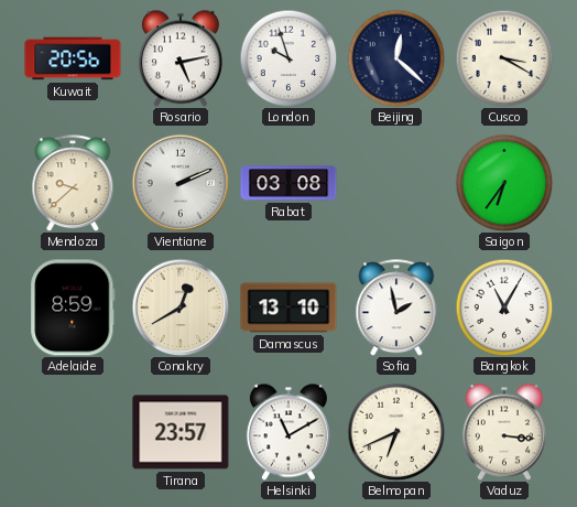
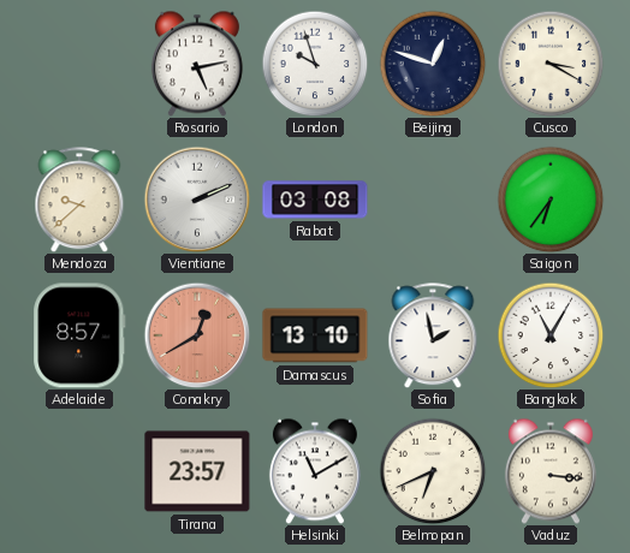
Kuwait: 20:56 -> none
Beijing: 12:22 -> 12:48
Adelaide: 8:59 -> 8:57
Conakry dial: cream -> salmon
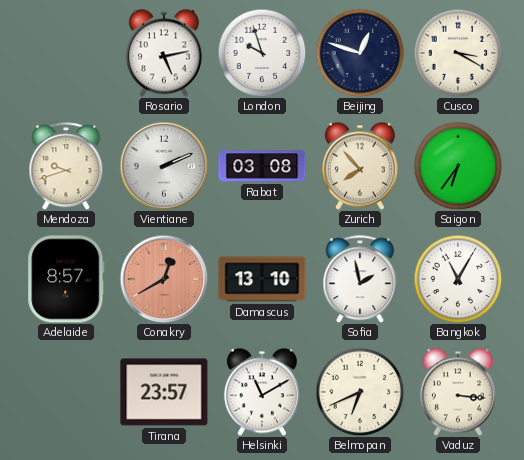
Mendoza: 9:38 -> 9:42
Zurich: none -> 7:53
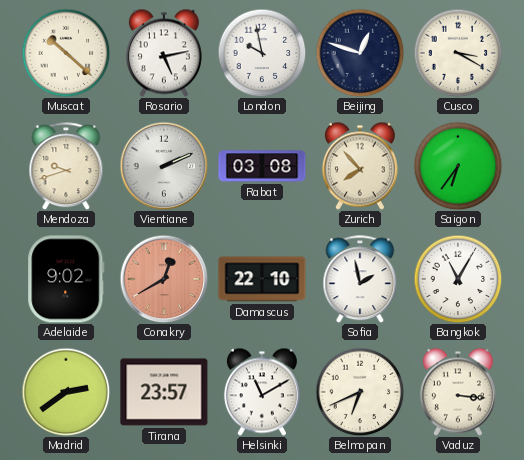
Muscat: none -> 10:22
London: 9:57 -> 9:58
Adelaide: 8:57 -> 9:02
Damascus: 13:10 -> 22:10
Madrid: none -> 2:39
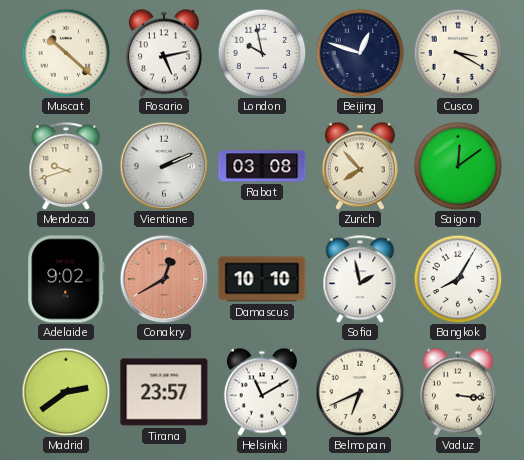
Saigon: 6:36 -> 12:09
Damascus: 22:10 -> 10:10
Bangkok: 11:05 -> 8:05
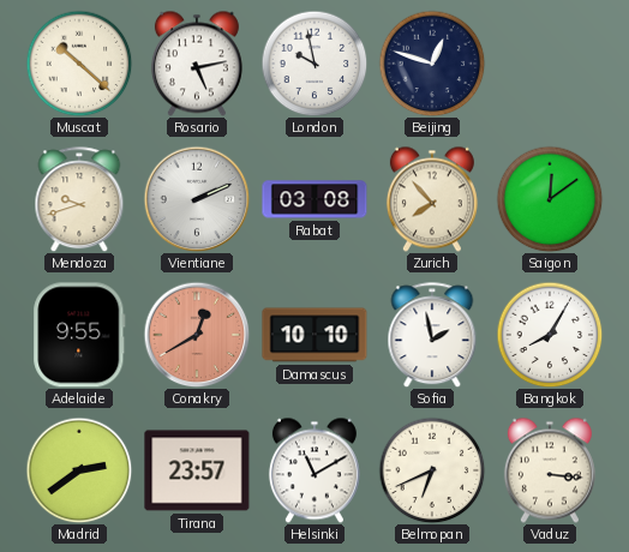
Cusco: 3:20 -> none
Adelaide: 9:02 -> 9:55
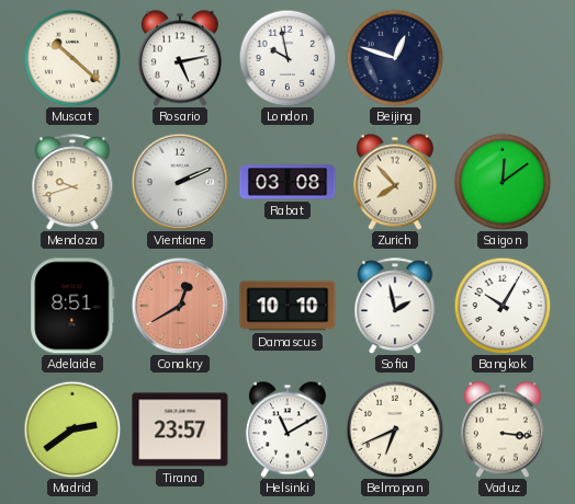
Adelaide: 9:55 -> 8:51
Bangkok: 8:05 -> 10:05
